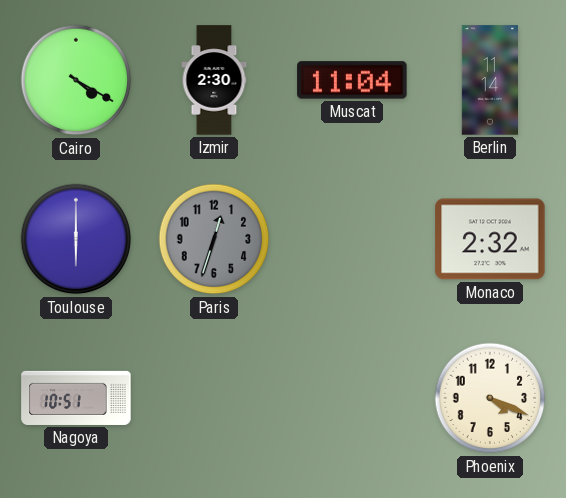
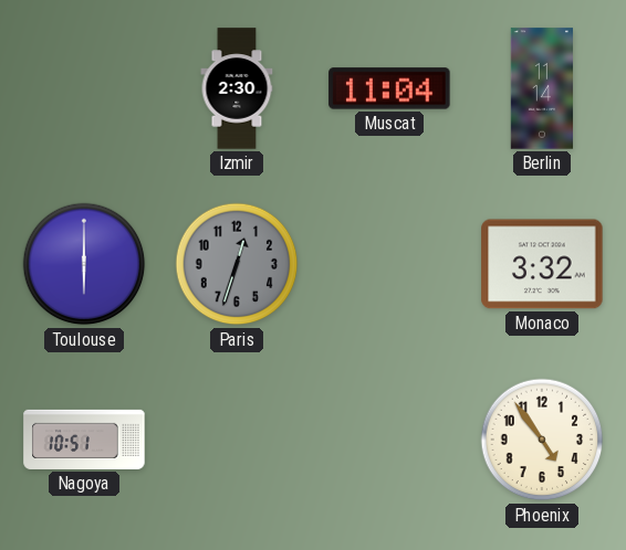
Cairo: 4:20 -> none
Monaco: 2:32 -> 3:32
Phoenix: 4:19 -> 4:54
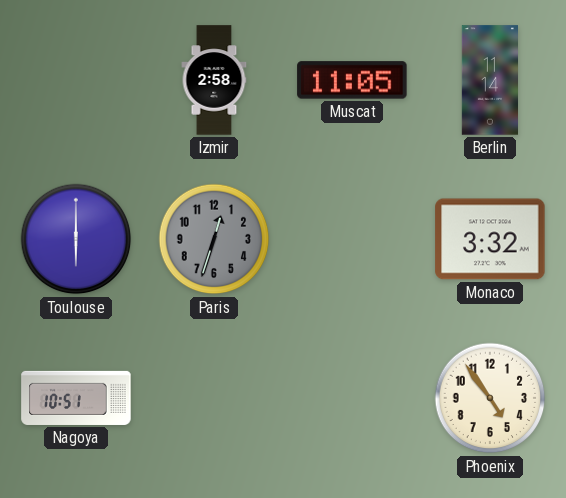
Izmir: 2:30 -> 2:58
Muscat: 11:04 -> 11:05
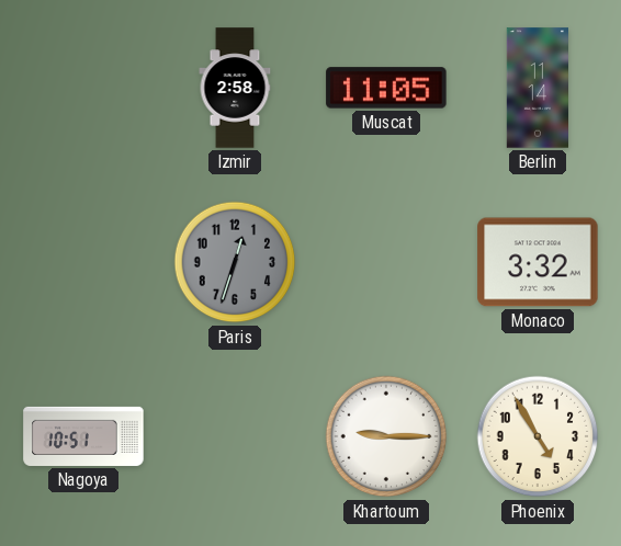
Toulouse: 6:00 -> none
Khartoum: none -> 9:15
Phoenix: 4:54 -> 4:55
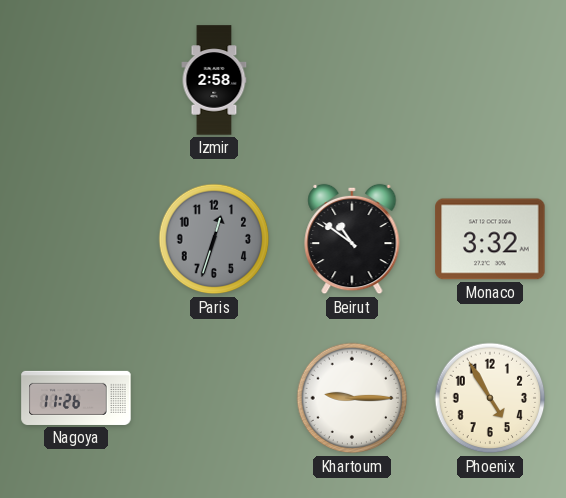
Muscat: 11:05 -> none
Berlin: 11:14 -> none
Beirut: none -> 10:51
Nagoya: 10:51 -> 11:26
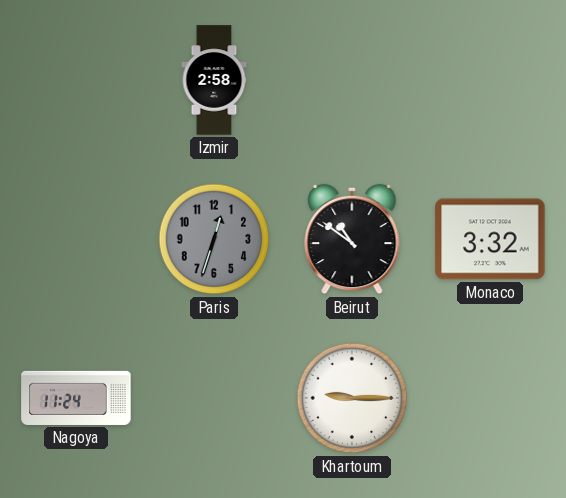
Nagoya: 11:26 -> 11:24
Phoenix: 4:55 -> none
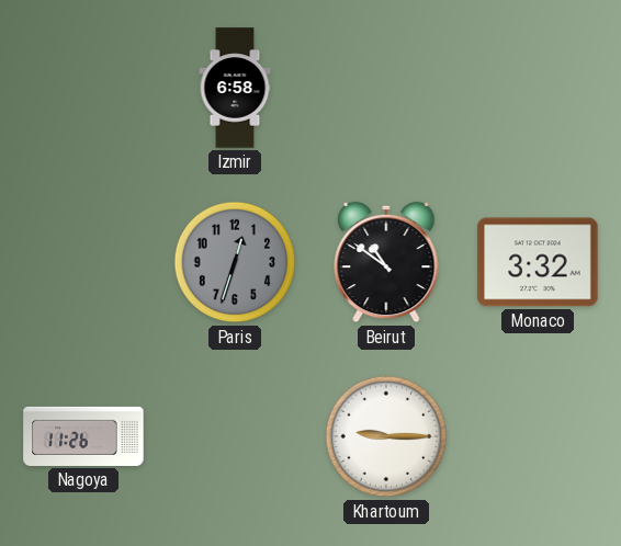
Izmir: 2:58 -> 6:58
Nagoya: 11:24 -> 11:26
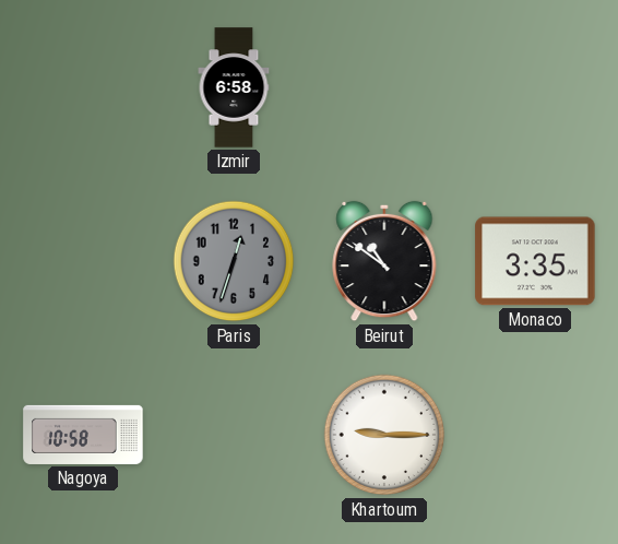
Monaco: 3:32 -> 3:35
Nagoya: 11:26 -> 10:58
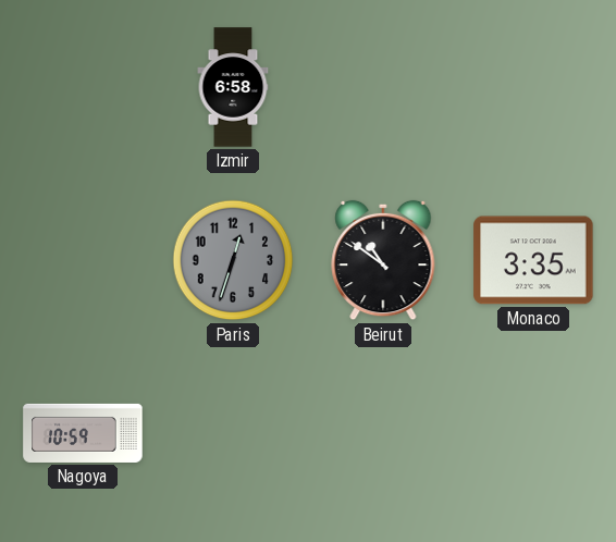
Nagoya: 10:58 -> 10:59
Khartoum: 9:15 -> none
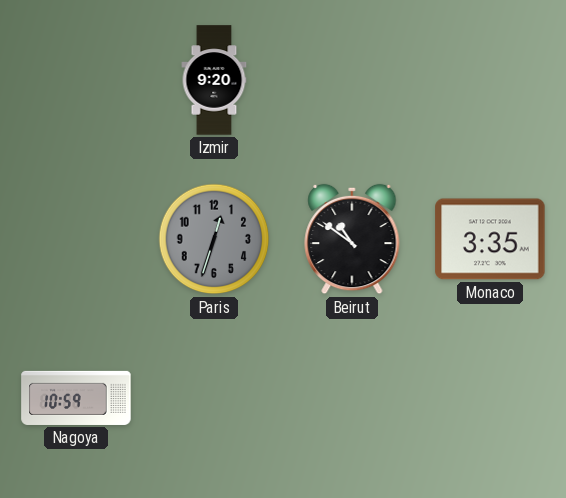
Izmir: 6:58 -> 9:20
